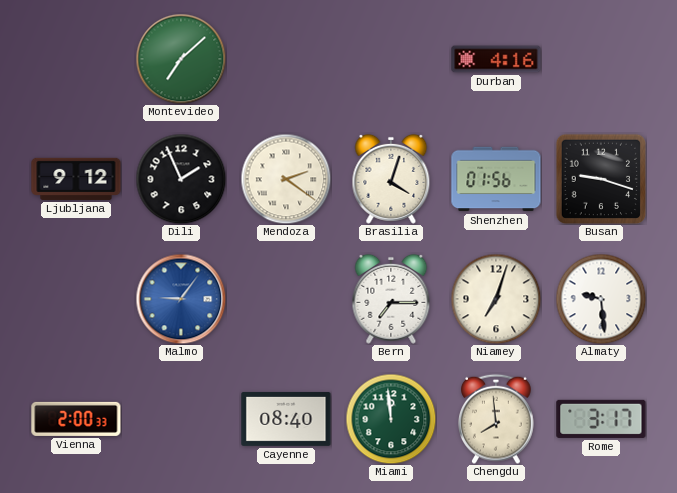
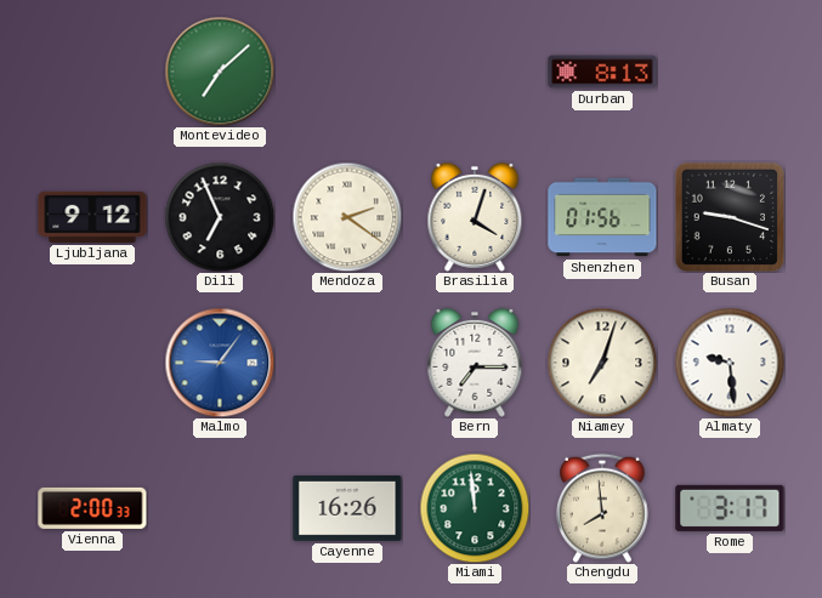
Durban: 4:16 -> 8:13
Dili: 1:56 -> 6:56
Cayenne: 08:40 -> 16:26
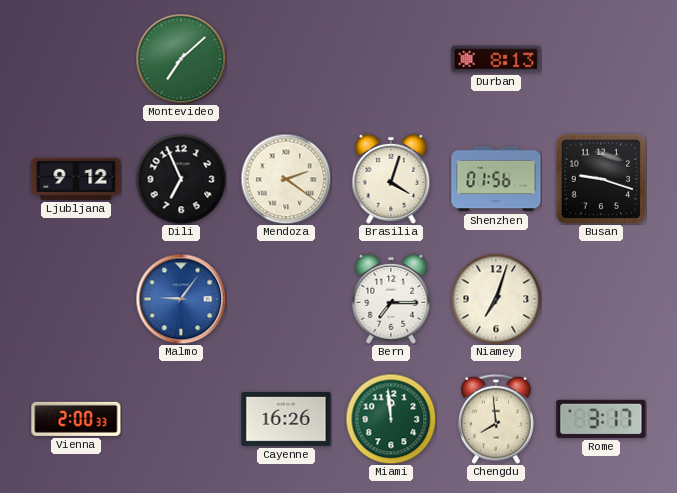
Almaty: 9:29 -> none
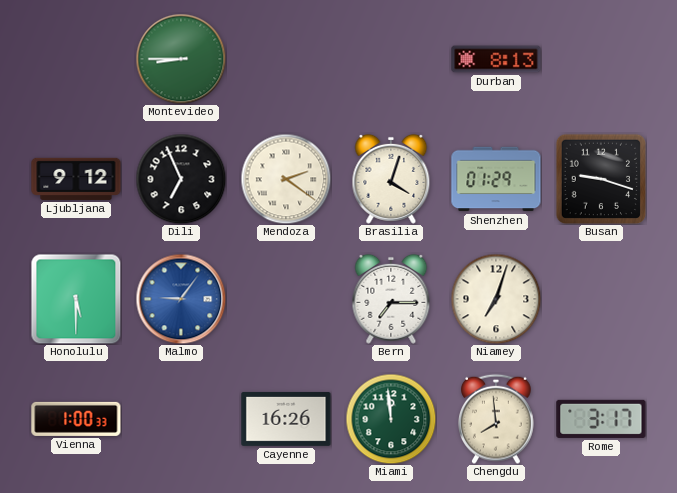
Montevideo: 7:08 -> 8:45
Shenzhen: 01:56 -> 01:29
Honolulu: none -> 5:30
Vienna: 2:00 -> 1:00
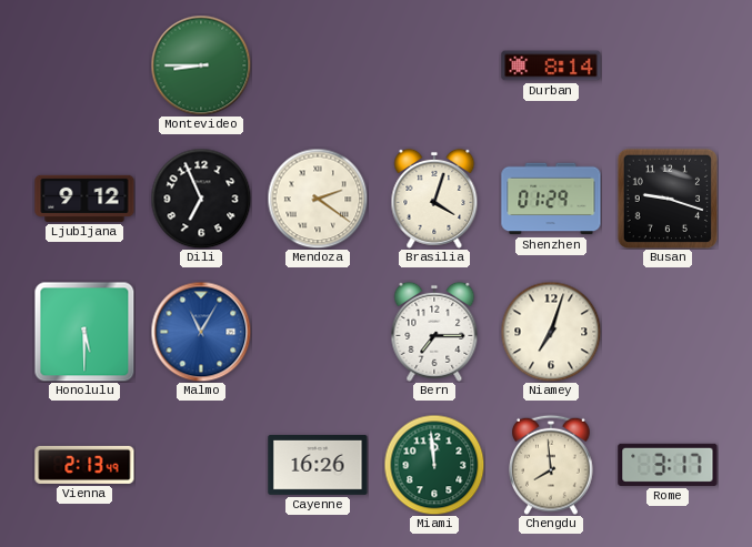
Durban: 8:13 -> 8:14
Malmo: 9:06 -> 11:05
Vienna: 1:00 -> 2:13
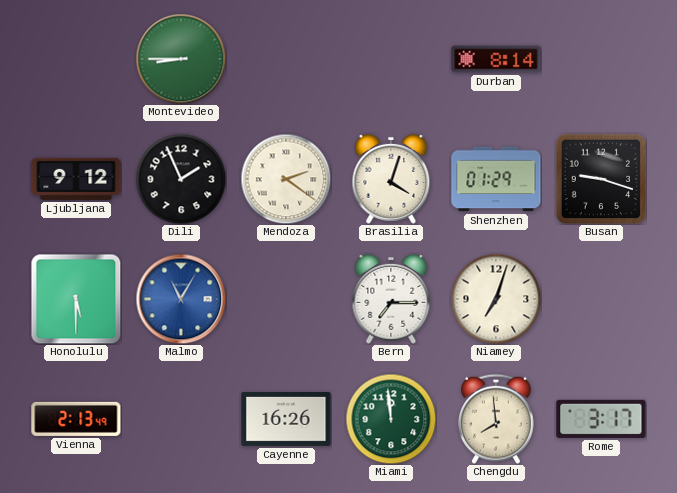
Dili: 6:56 -> 1:56
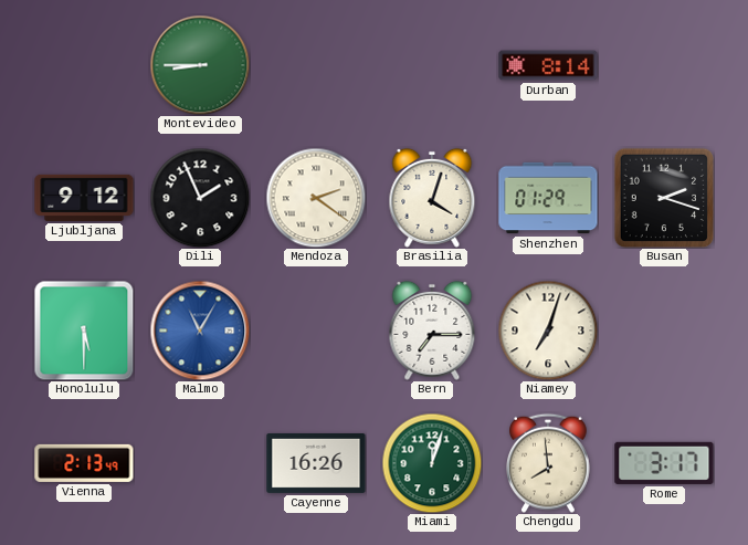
Busan: 9:18 -> 2:18
Miami: 11:59 -> 12:03
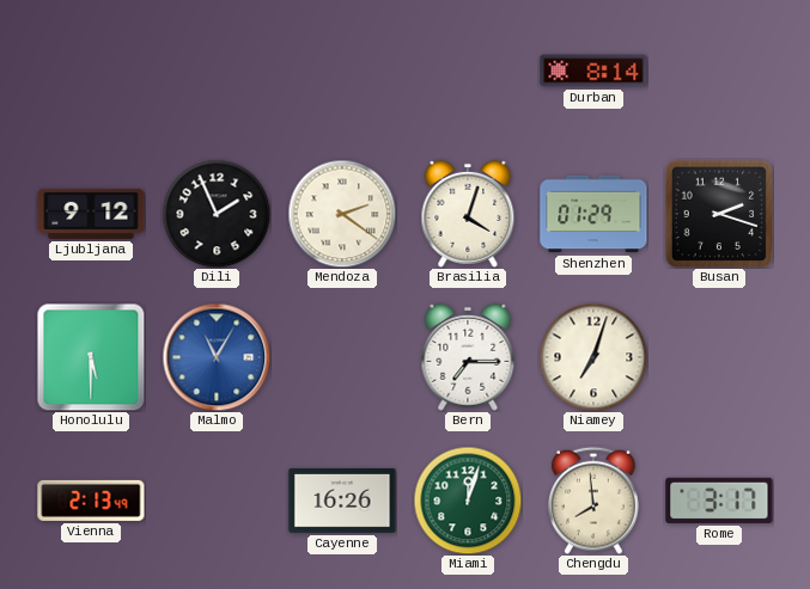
Montevideo: 8:45 -> none
